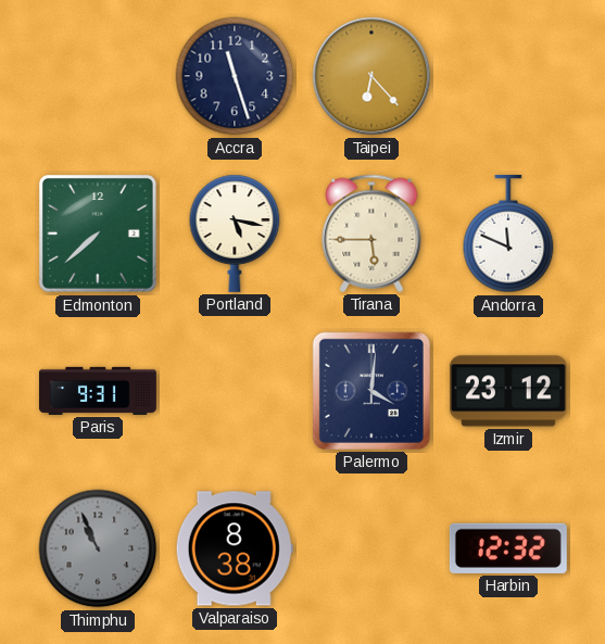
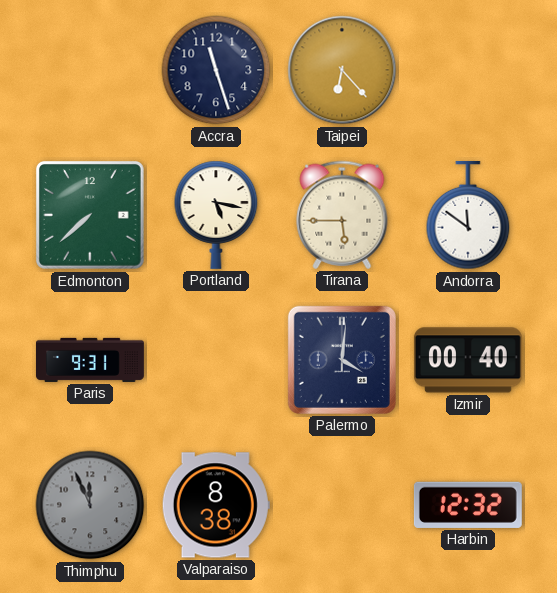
Andorra: 11:49 -> 11:51
Izmir: 23:12 -> 00:40
Thimphu: 10:56 -> 11:56
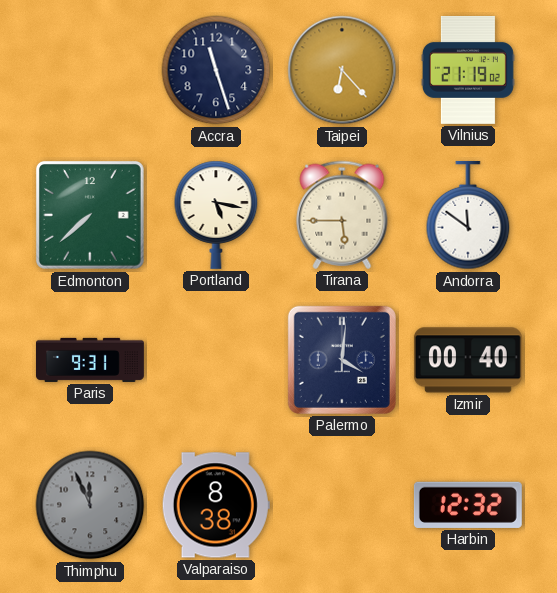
Vilnius: none -> 21:19
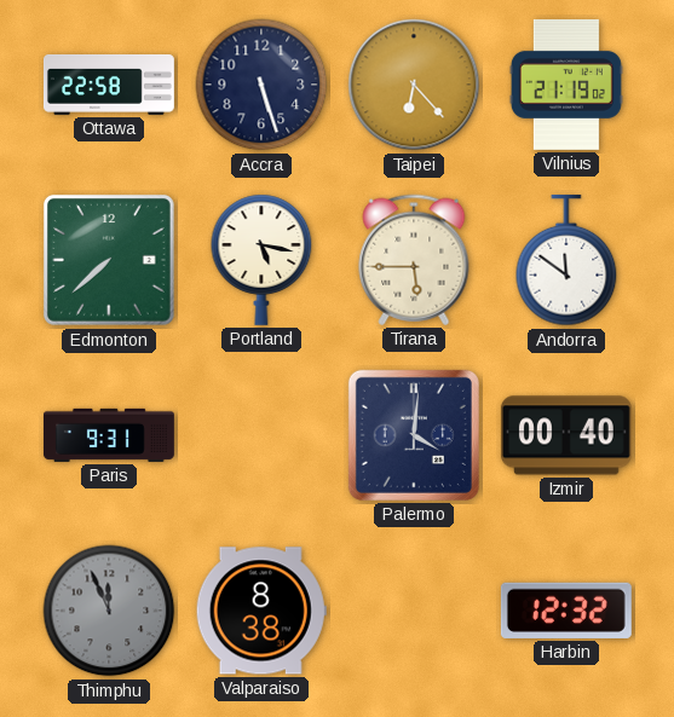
Ottawa: none -> 22:58
Accra: 11:27 -> 5:27
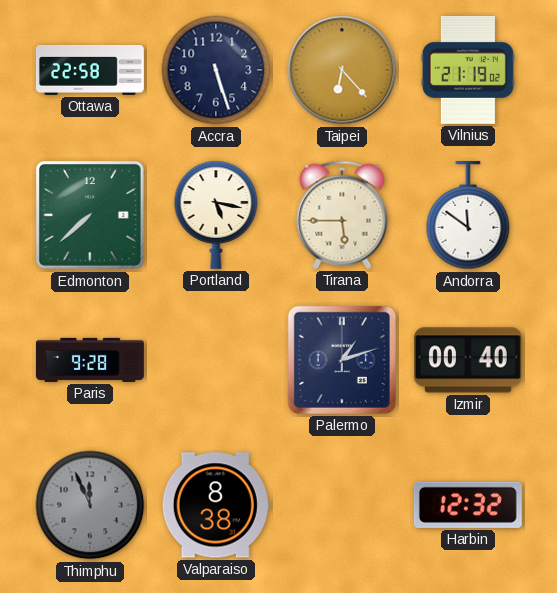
Paris: 9:31 -> 9:28
Palermo: 4:01 -> 1:12
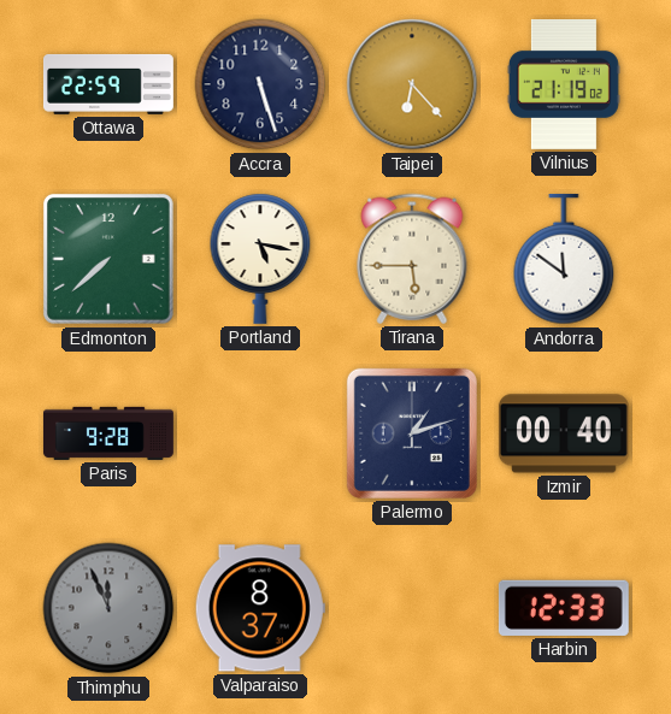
Ottawa: 22:58 -> 22:59
Valparaiso: 8:38 -> 8:37
Harbin: 12:32 -> 12:33
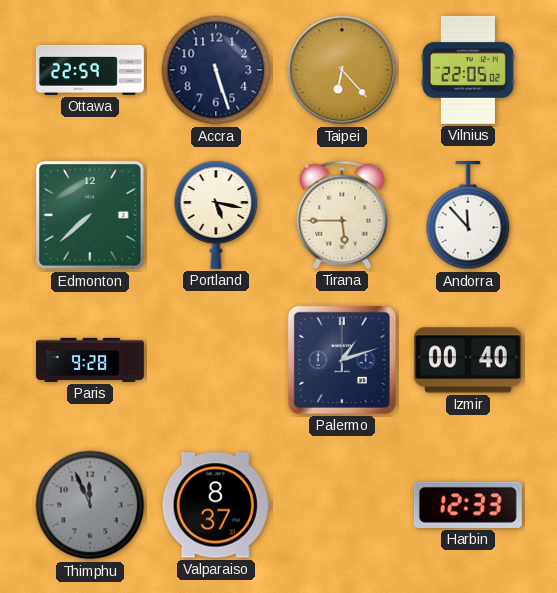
Vilnius: 21:19 -> 22:05
Andorra: 11:51 -> 11:53
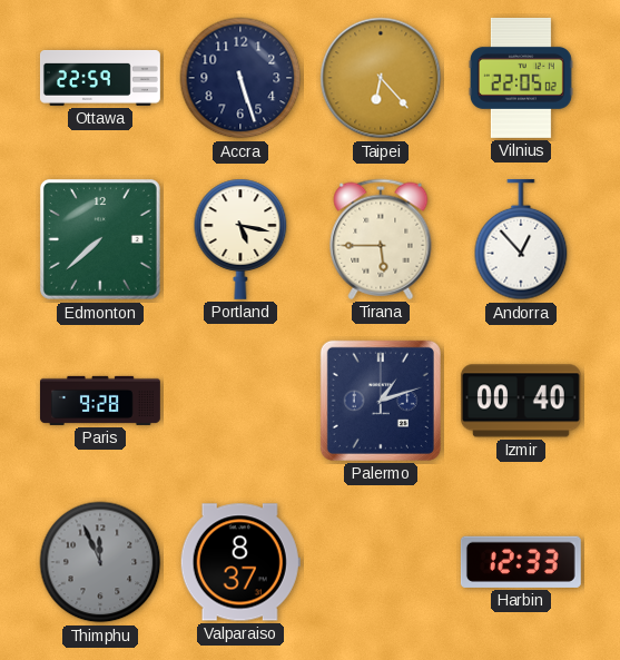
Andorra: 11:53 -> 12:53
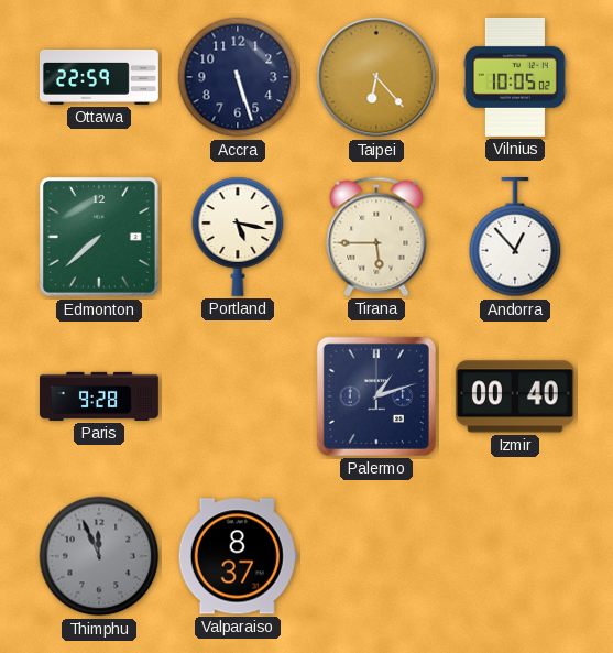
Vilnius: 22:05 -> 10:05
Harbin: 12:33 -> none
